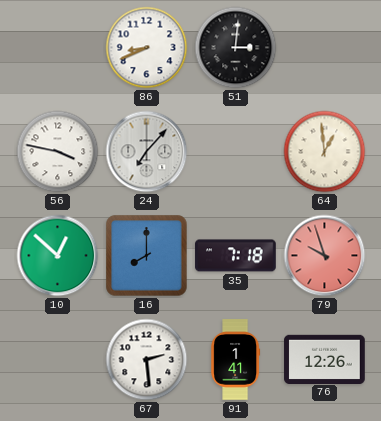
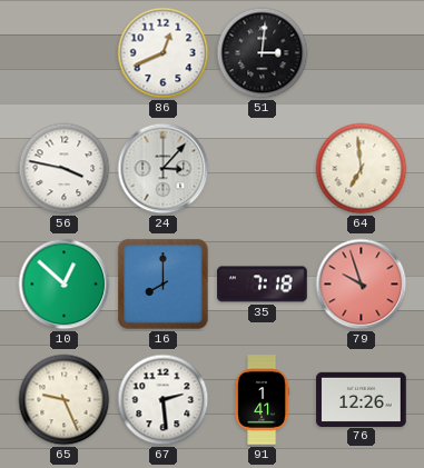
86: 8:41 -> 12:41
24: 7:07 -> 3:07
64: 12:59 -> 6:59
65: none -> 9:26
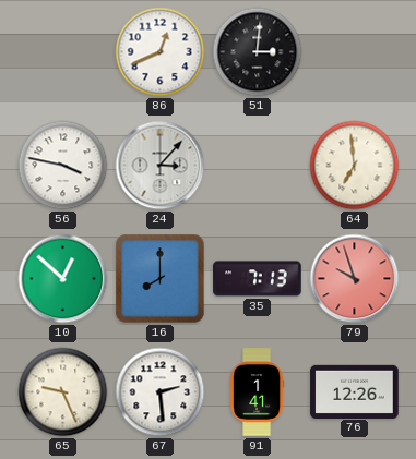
35: 7:18 -> 7:13
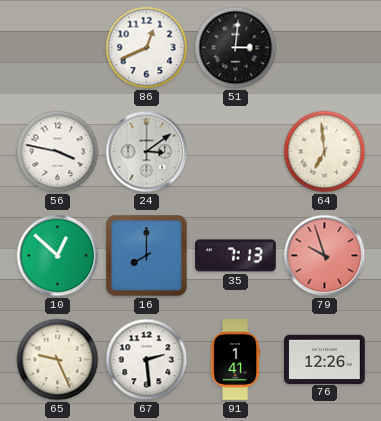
24: 3:07 -> 3:09
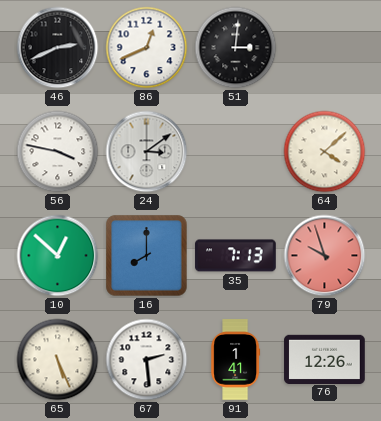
46: none -> 2:41
64: 6:59 -> 4:08
65: 9:26 -> 5:26
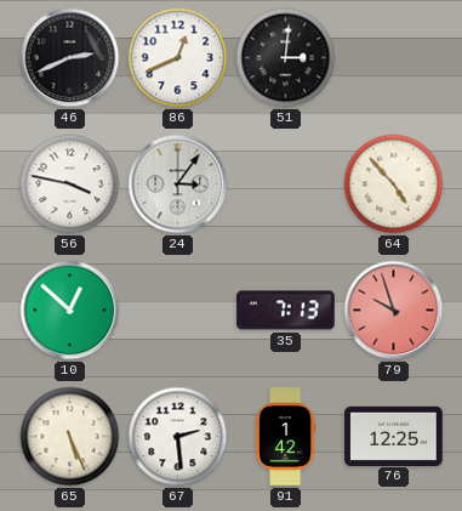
24: 3:09 -> 3:06
64: 4:08 -> 4:53
16: 8:00 -> none
91: 1:41 -> 1:42
76: 12:26 -> 12:25
